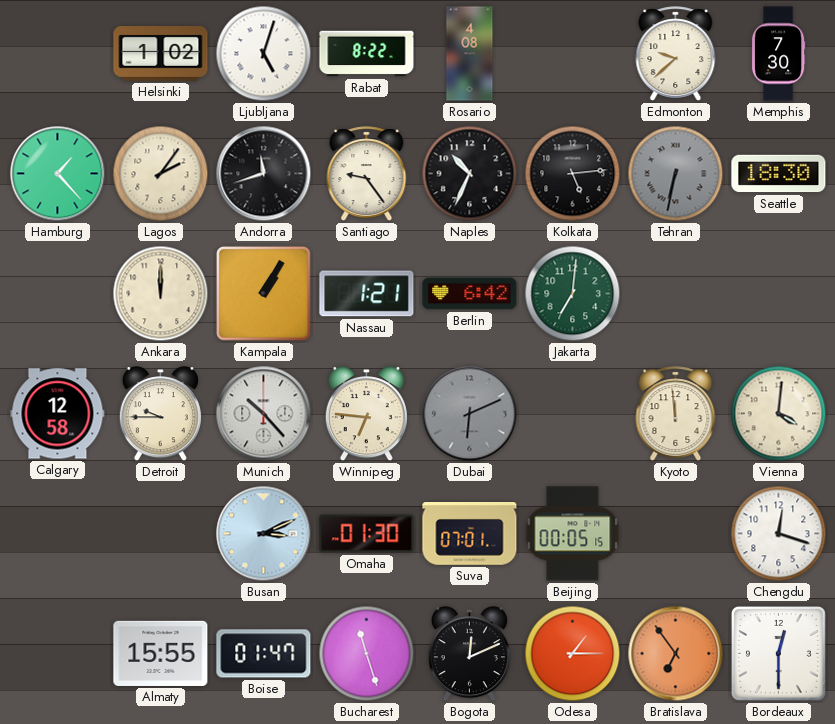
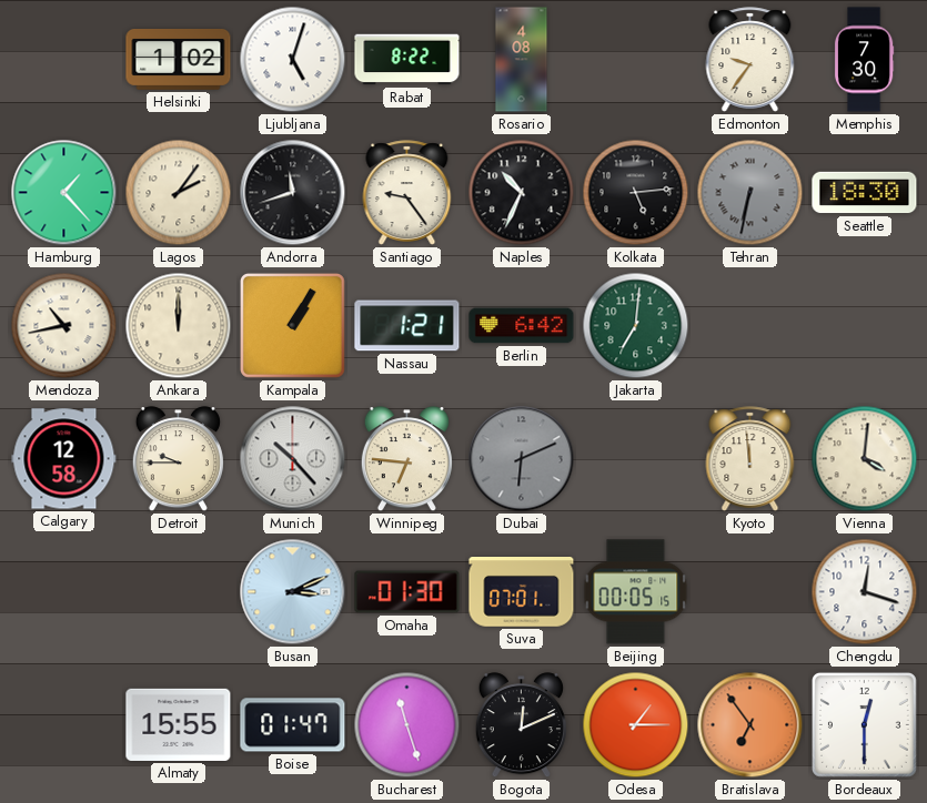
Edmonton: 9:38 -> 9:36
Mendoza: none -> 10:43
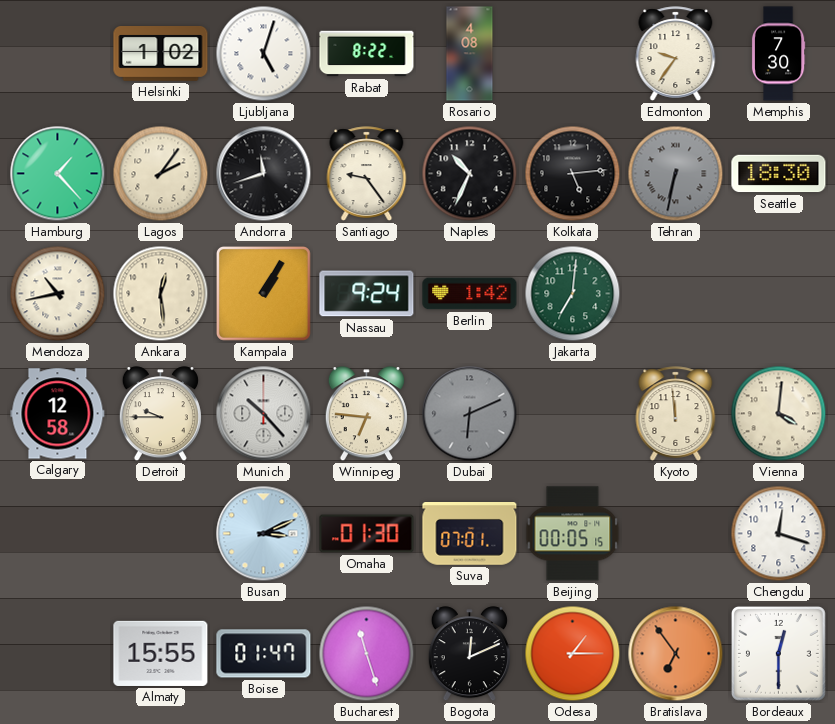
Ankara: 12:00 -> 12:29
Nassau: 1:21 -> 9:24
Berlin: 6:42 -> 1:42
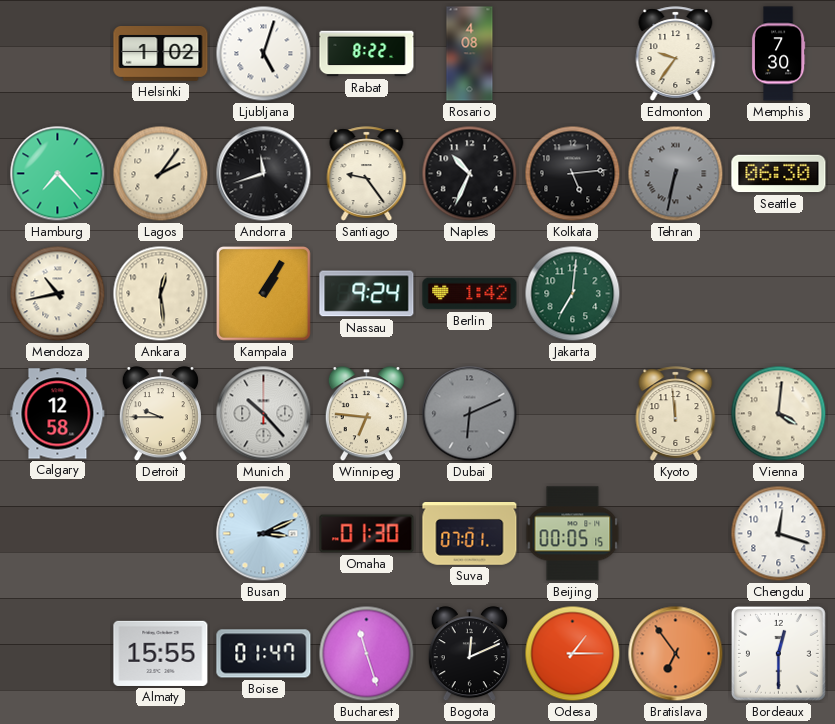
Hamburg: 1:23 -> 7:23
Seattle: 18:30 -> 06:30
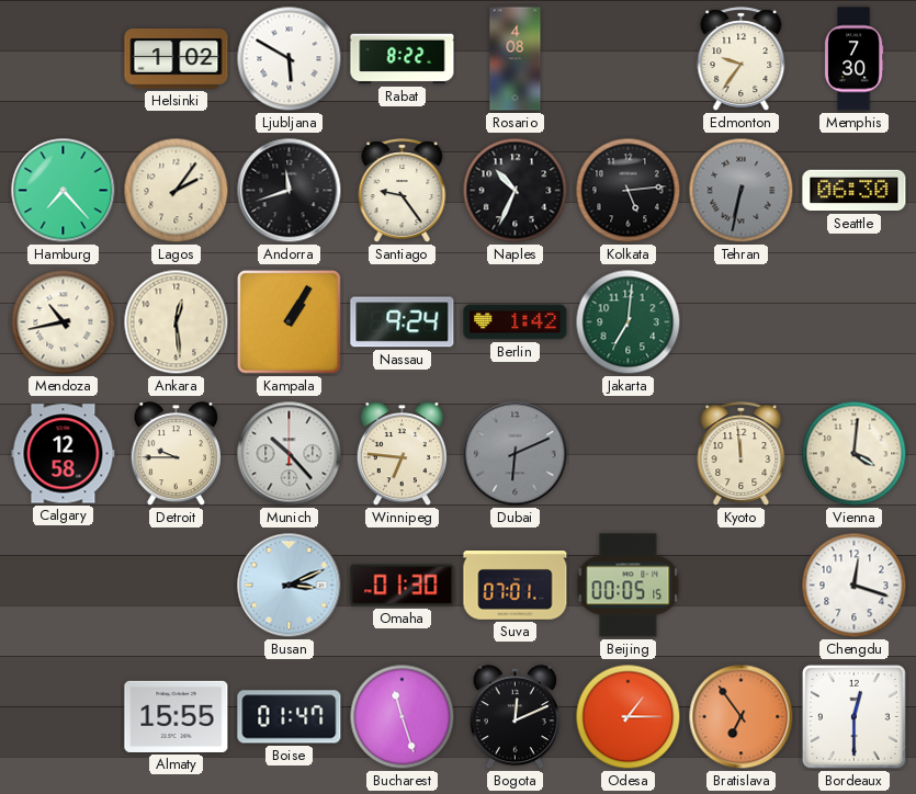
Ljubljana: 5:03 -> 5:50
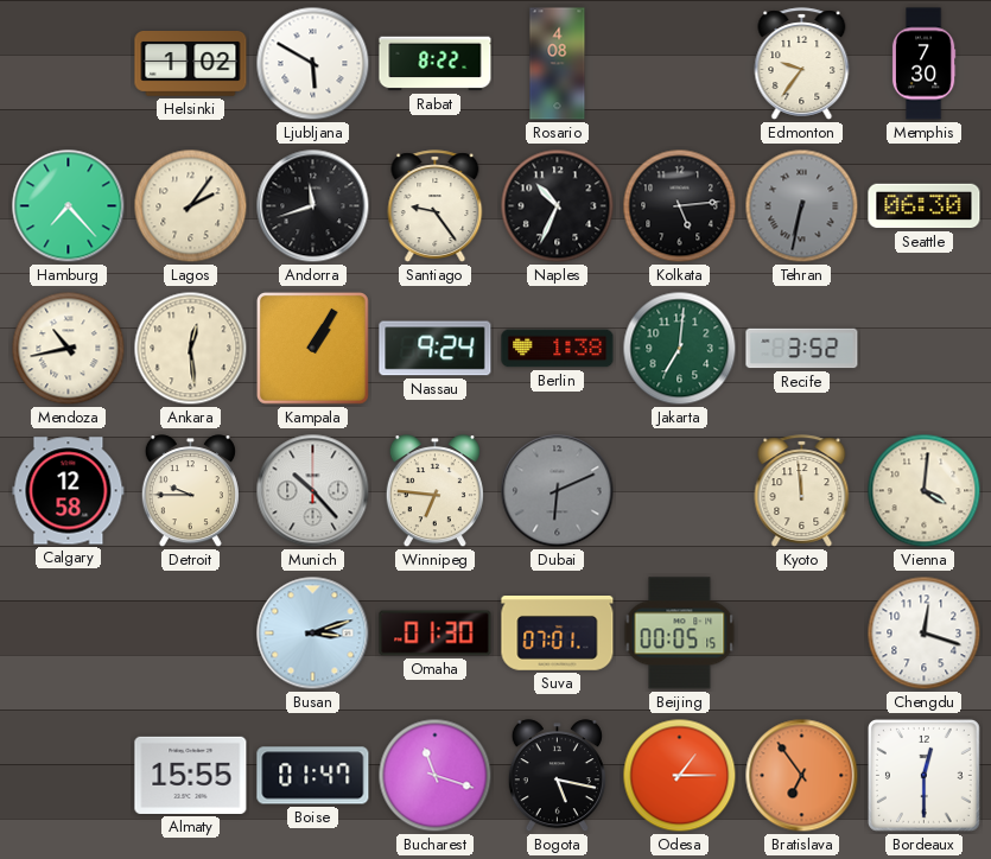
Berlin: 1:42 -> 1:38
Recife: none -> 3:52
Busan: 3:11 -> 3:12
Bucharest: 11:27 -> 11:18
Bogota: 12:11 -> 5:17
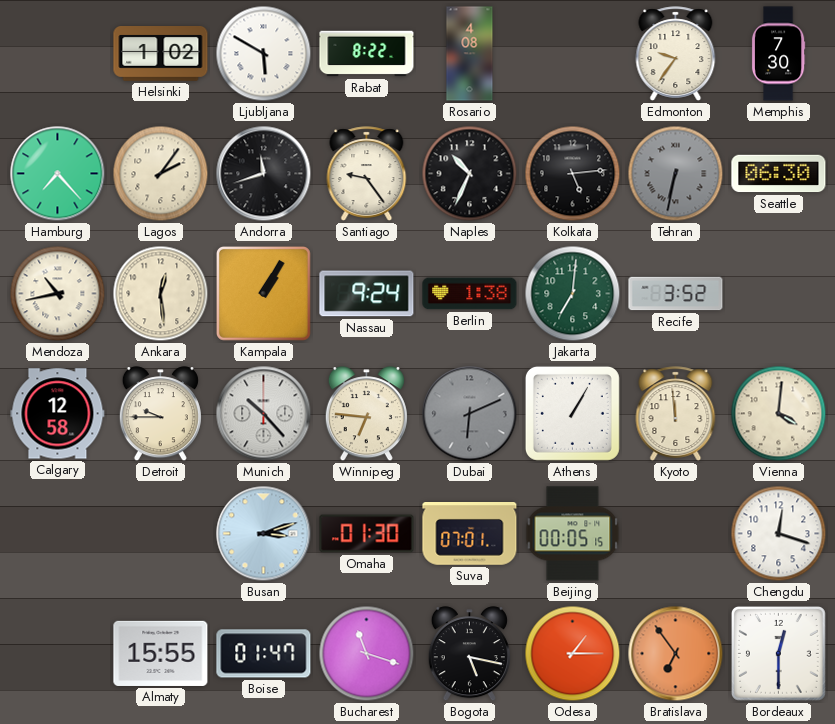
Athens: none -> 1:05
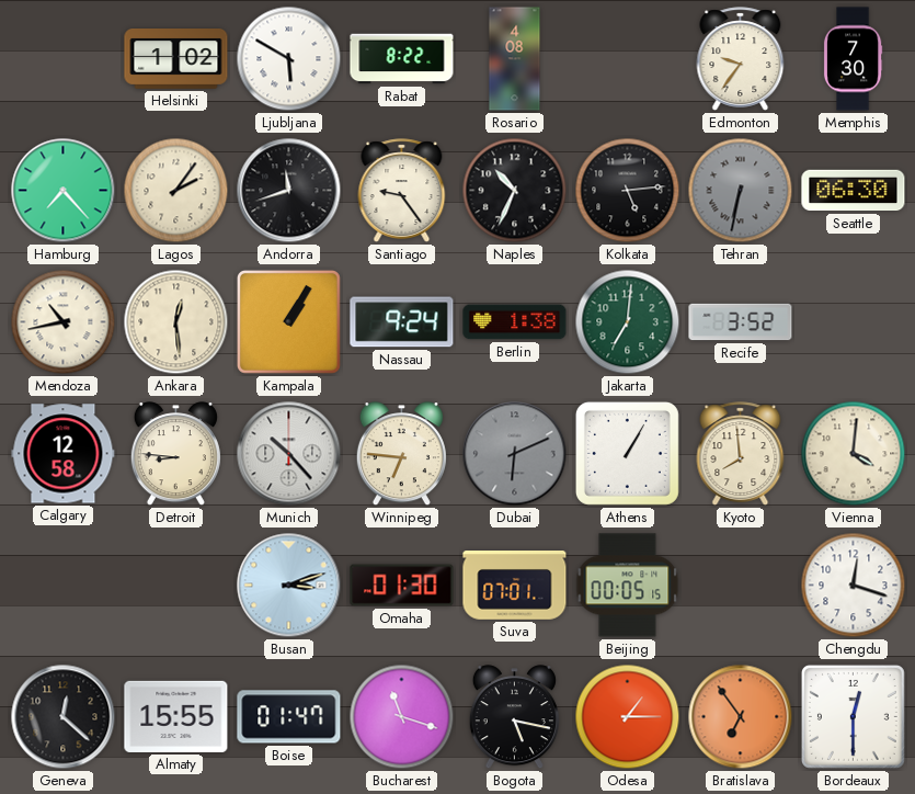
Detroit: 9:45 -> 8:46
Kyoto: 11:59 -> 7:59
Geneva: none -> 12:22
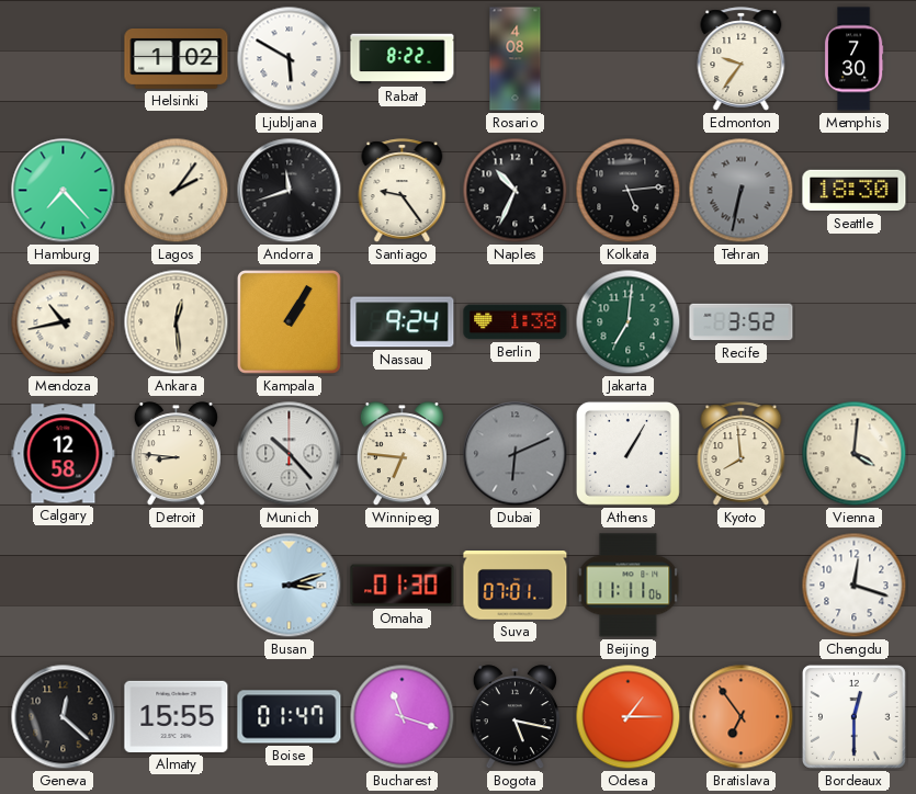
Seattle: 06:30 -> 18:30
Beijing: 00:05 -> 11:11
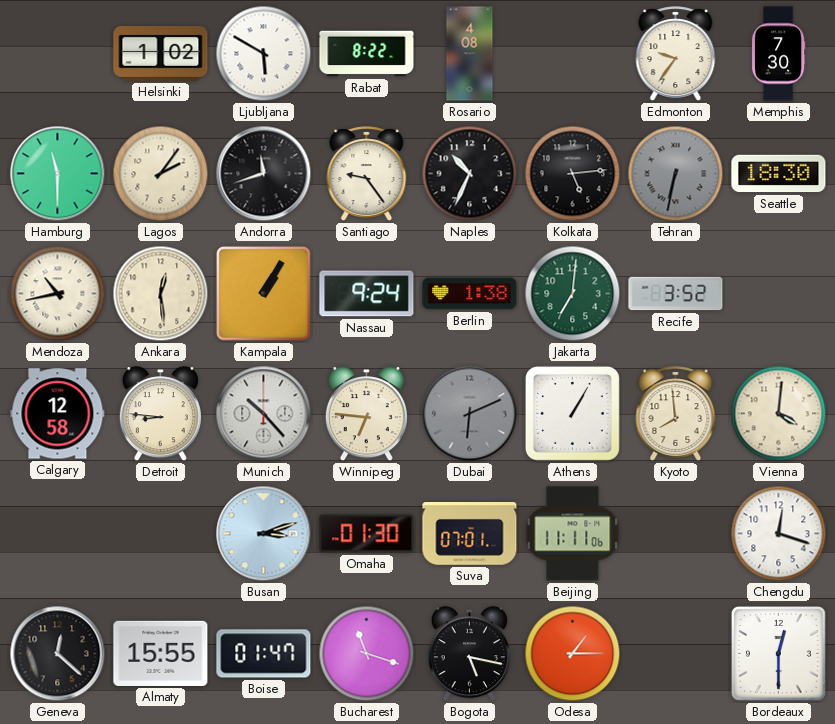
Hamburg: 7:23 -> 11:30
Bratislava: 6:54 -> none
